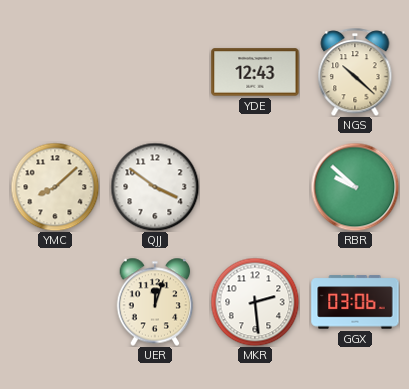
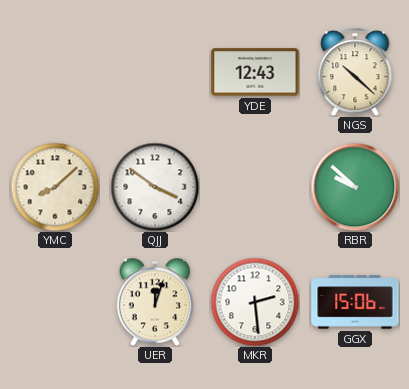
GGX: 03:06 -> 15:06
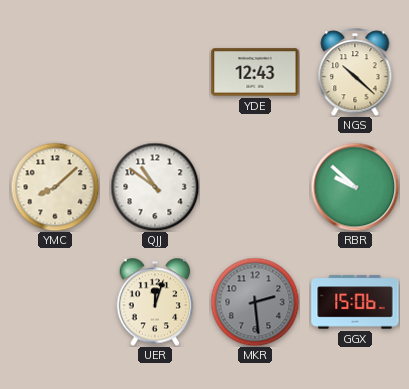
QJJ: 3:51 -> 10:51
MKR dial: white -> grey
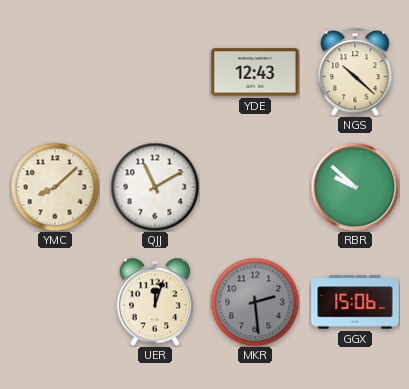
QJJ: 10:51 -> 11:10
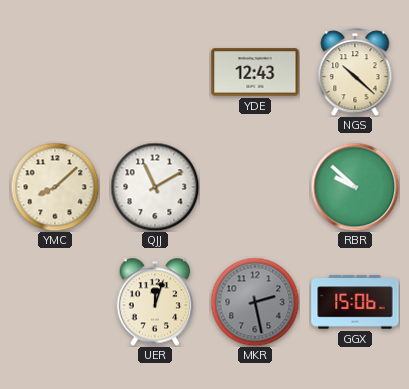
MKR: 2:29 -> 2:28
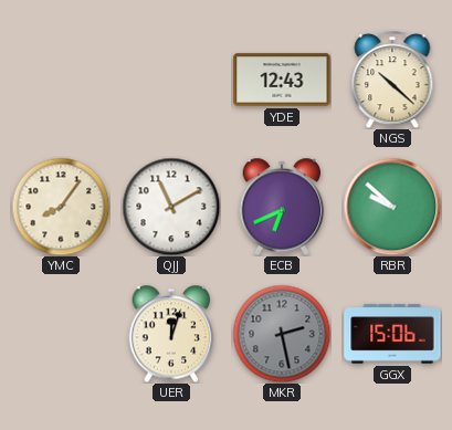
YMC: 8:08 -> 8:06
ECB: none -> 6:41
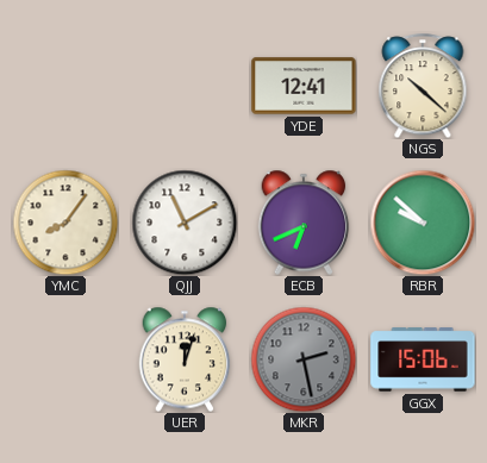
YDE: 12:43 -> 12:41
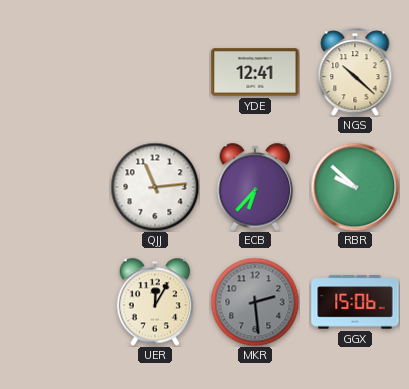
YMC: 8:06 -> none
QJJ: 11:10 -> 11:14
ECB: 6:41 -> 6:37
UER: 12:03 -> 12:05
MKR: 2:28 -> 2:29
